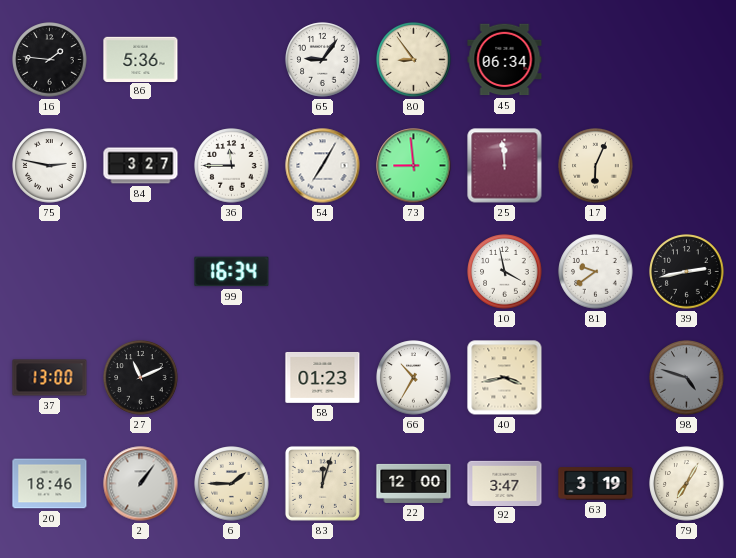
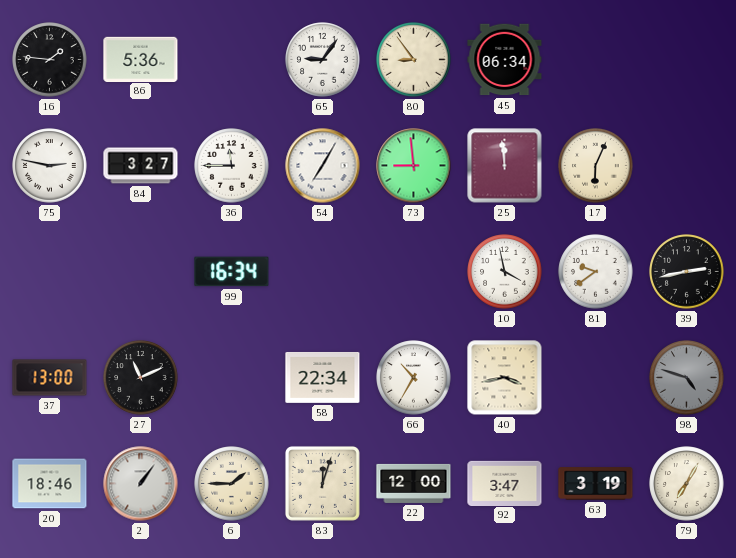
58: 01:23 -> 22:34
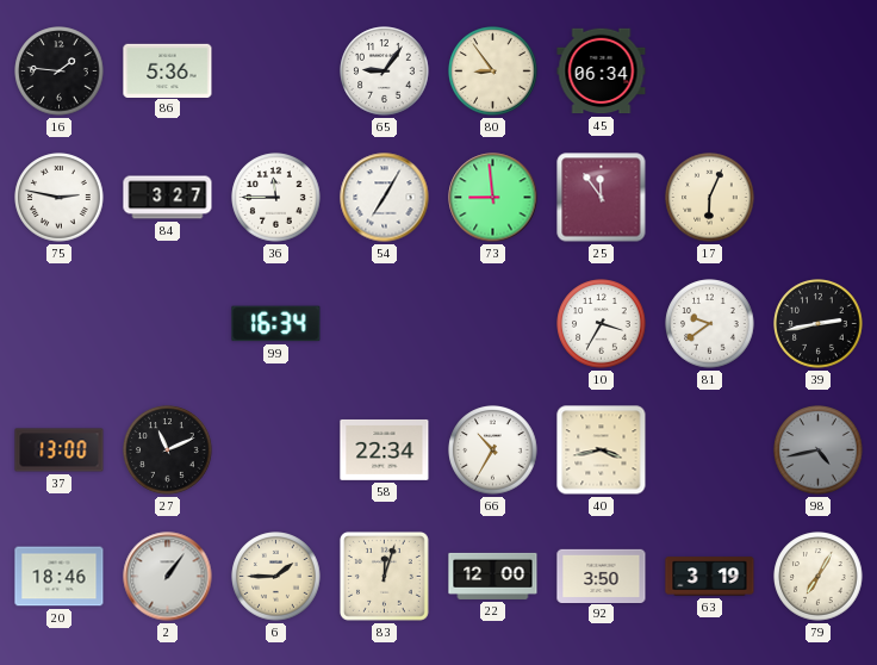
25: 11:59 -> 11:54
10: 3:58 -> 3:35
98: 4:48 -> 4:43
92: 3:47 -> 3:50
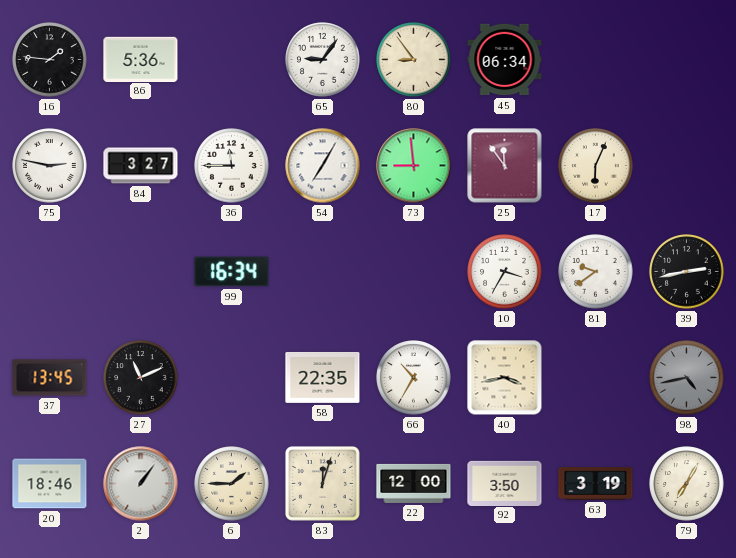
37: 13:00 -> 13:45
58: 22:34 -> 22:35
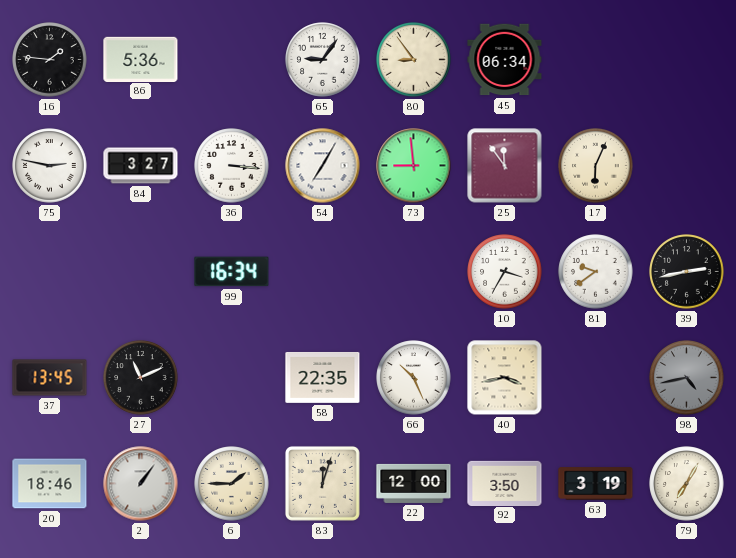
36: 11:45 -> 3:16
66: 10:35 -> 10:26
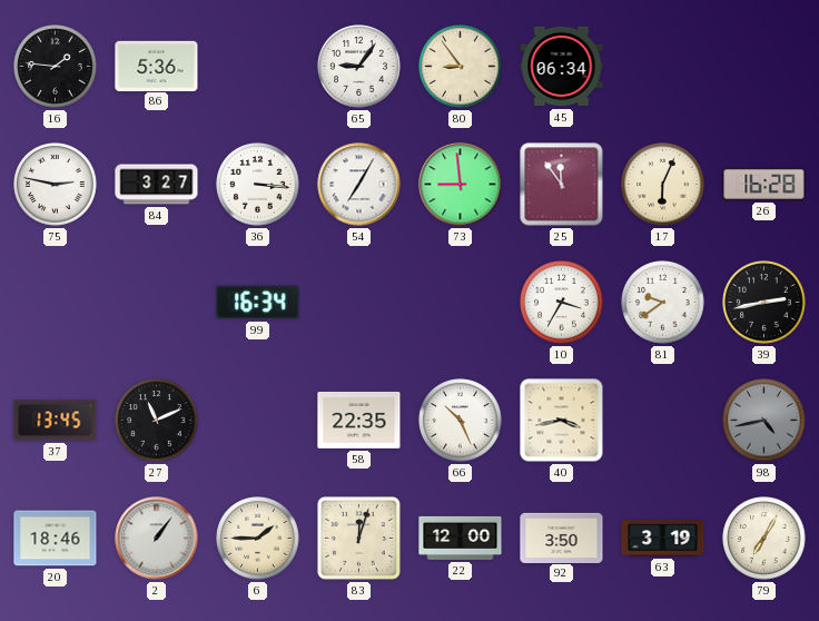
26: none -> 16:28
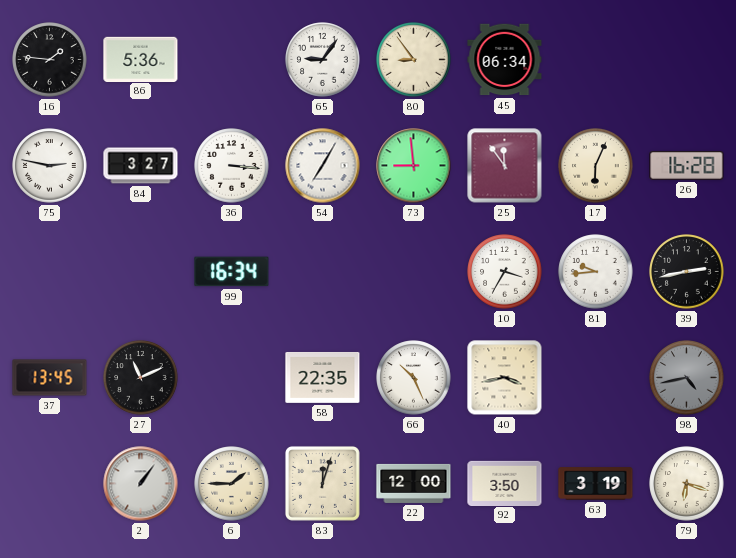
81: 9:39 -> 9:44
20: 18:46 -> none
79: 7:05 -> 6:18
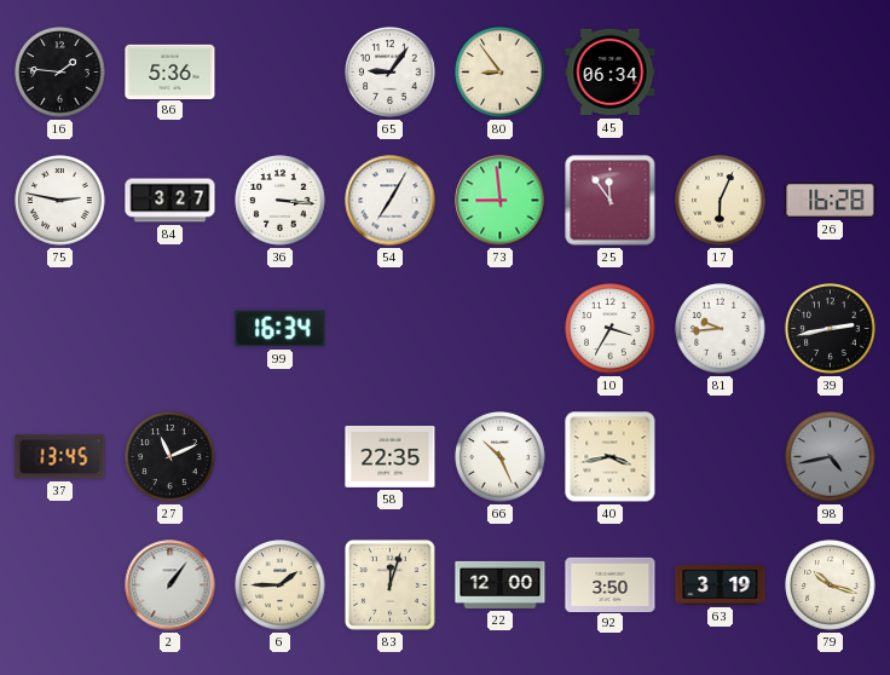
79: 6:18 -> 10:18
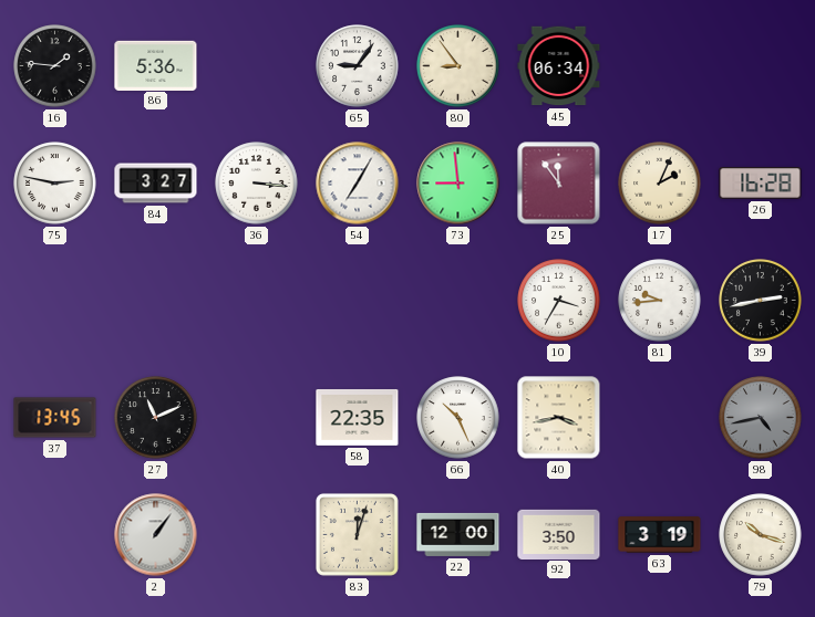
17: 6:04 -> 2:04
99: 16:34 -> none
6: 1:45 -> none
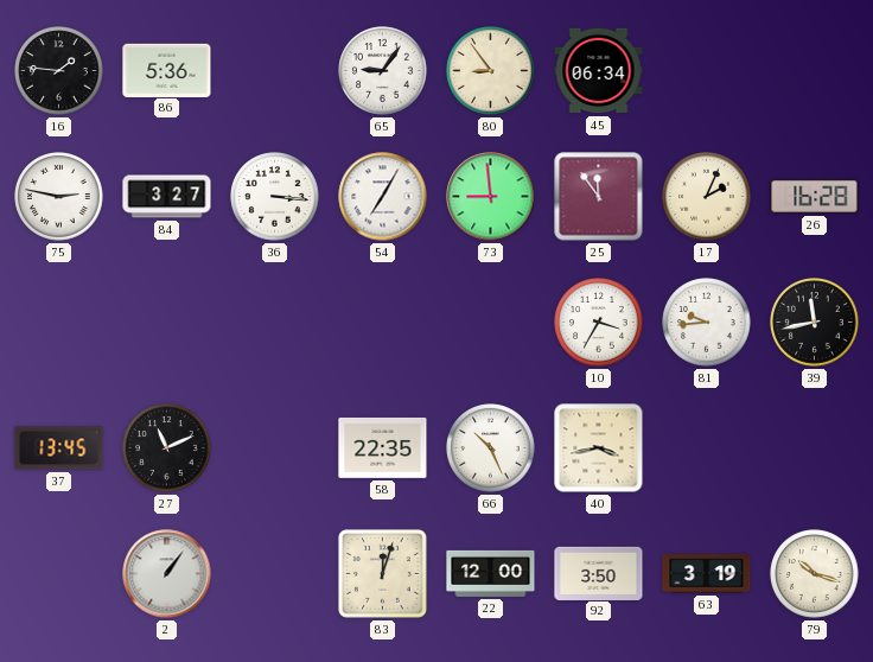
39: 2:43 -> 11:43
98: 4:43 -> none
